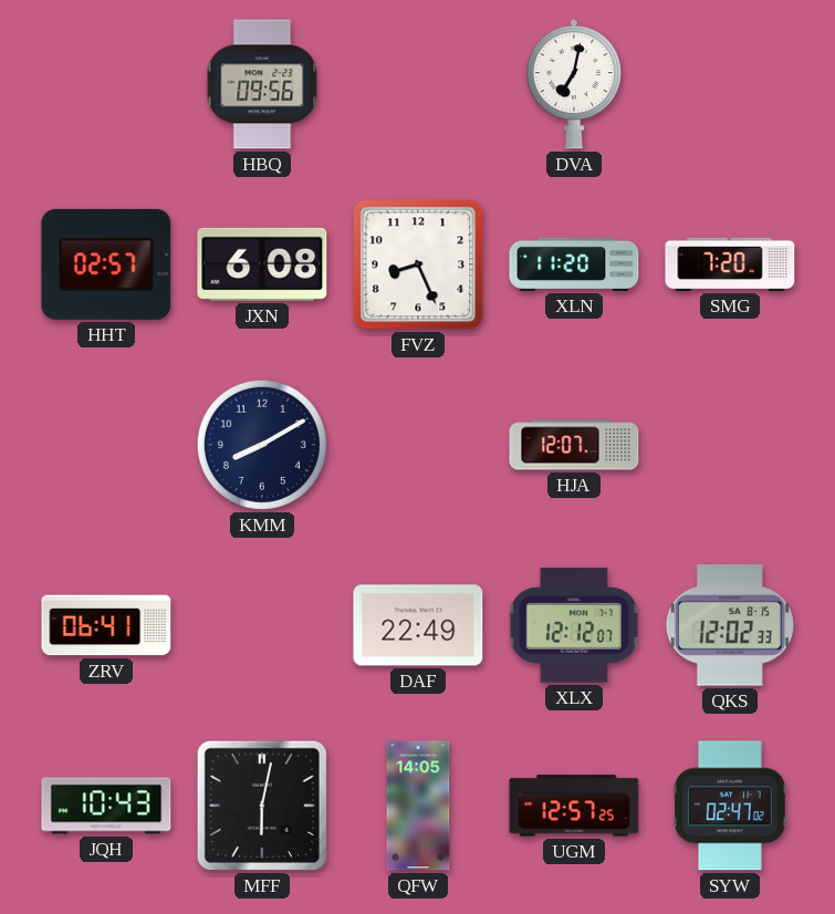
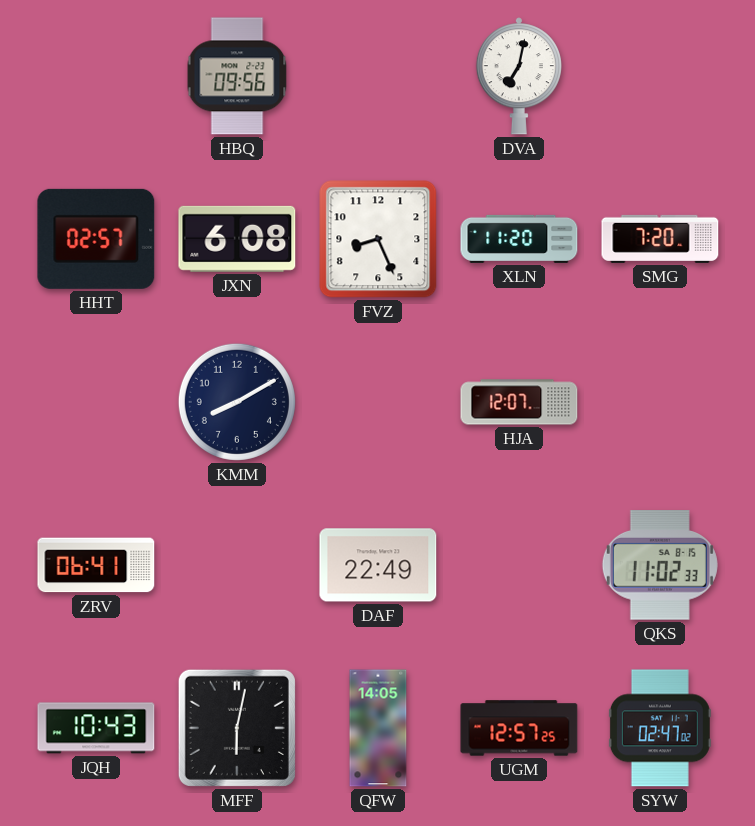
XLX: 12:12 -> none
QKS: 12:02 -> 11:02
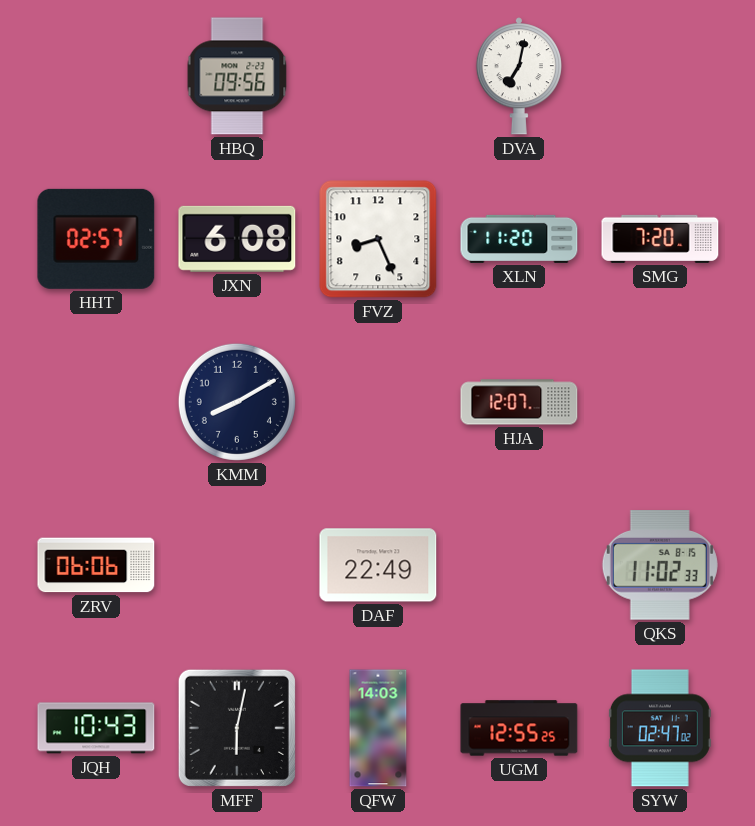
ZRV: 06:41 -> 06:06
QFW: 14:05 -> 14:03
UGM: 12:57 -> 12:55
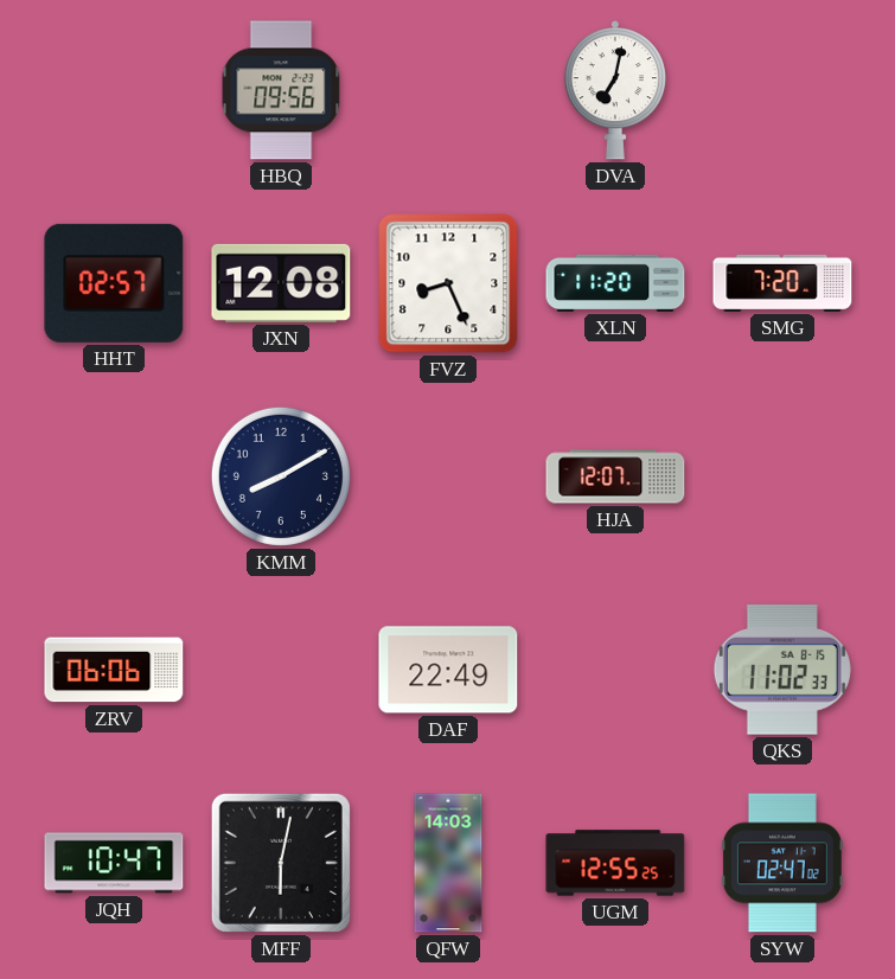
JXN: 6:08 -> 12:08
JQH: 10:43 -> 10:47
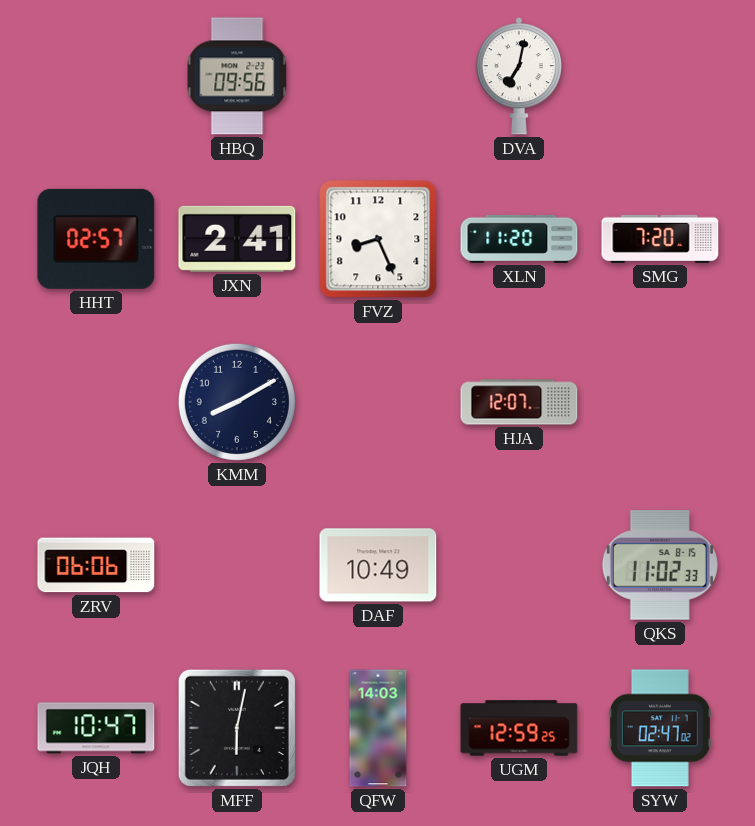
JXN: 12:08 -> 2:41
DAF: 22:49 -> 10:49
UGM: 12:55 -> 12:59
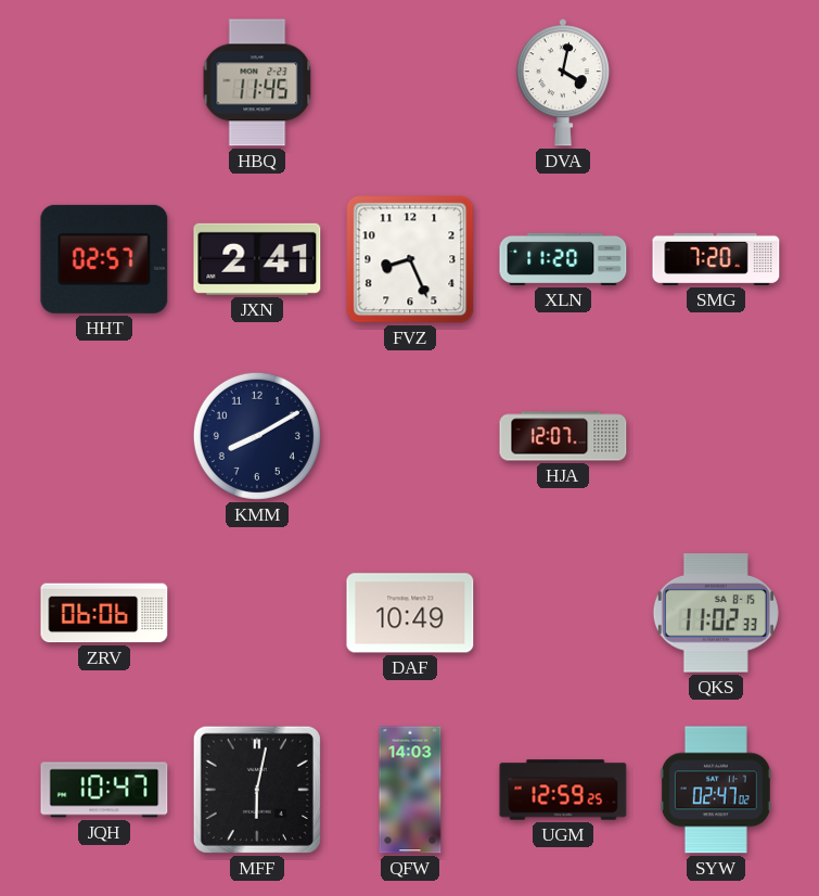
HBQ: 09:56 -> 11:45
DVA: 7:02 -> 4:02
